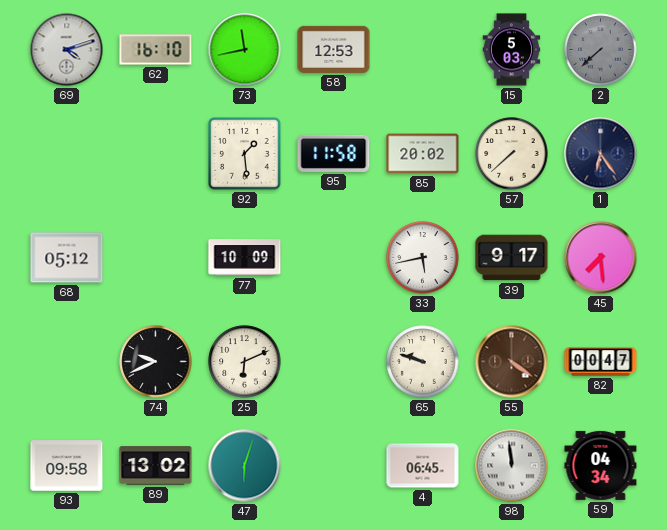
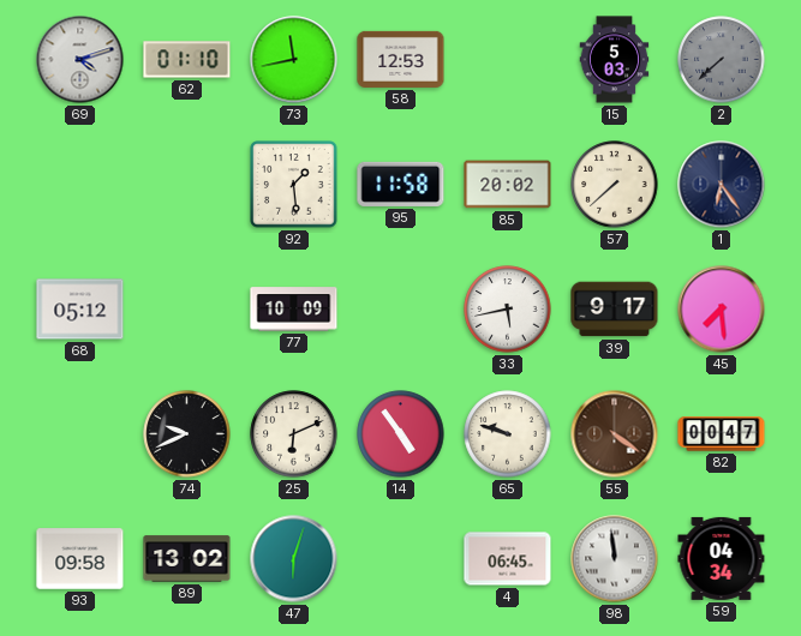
62: 16:10 -> 01:10
14: none -> 4:54
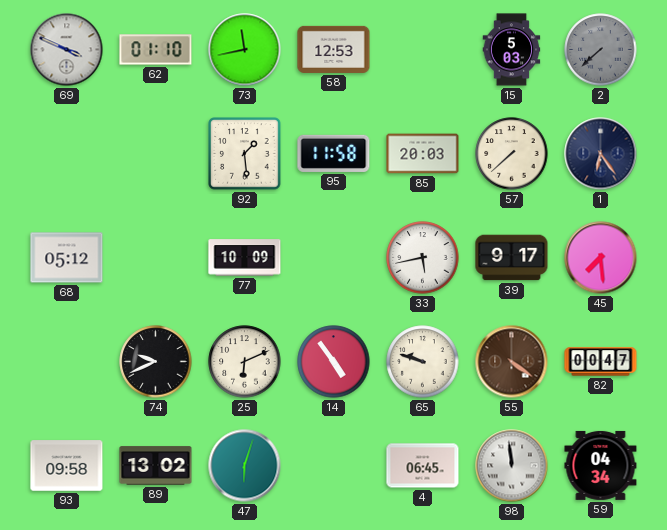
69: 4:12 -> 3:49
85: 20:02 -> 20:03
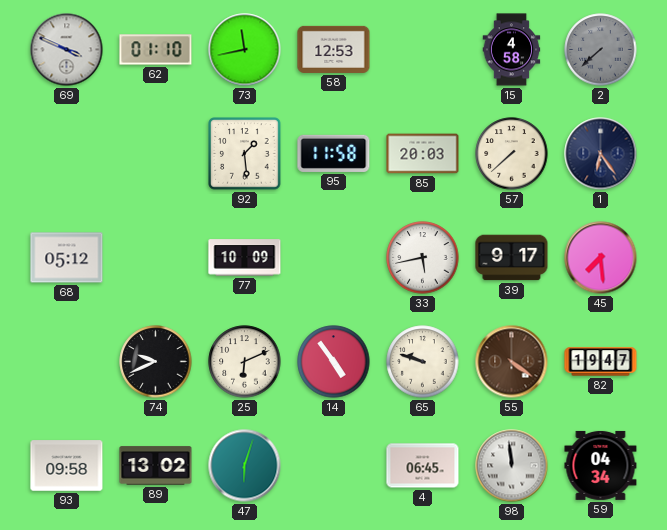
15: 5:03 -> 4:58
82: 00:47 -> 19:47
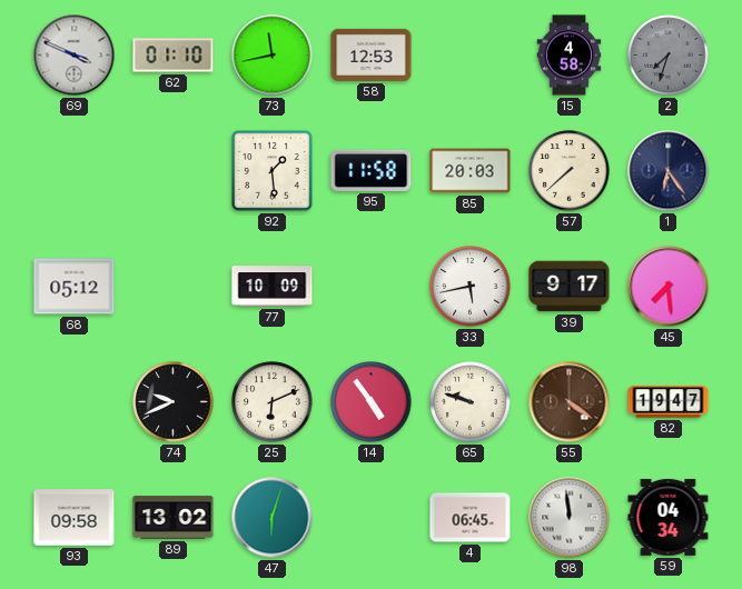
2: 7:38 -> 7:33
